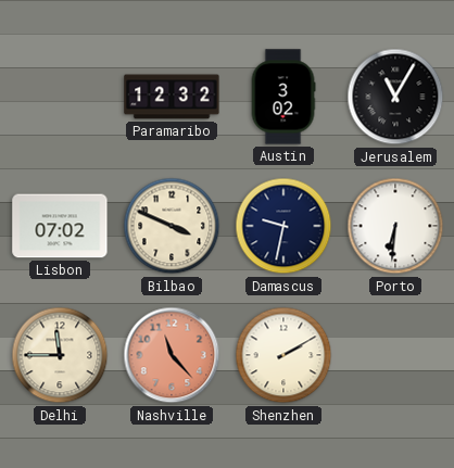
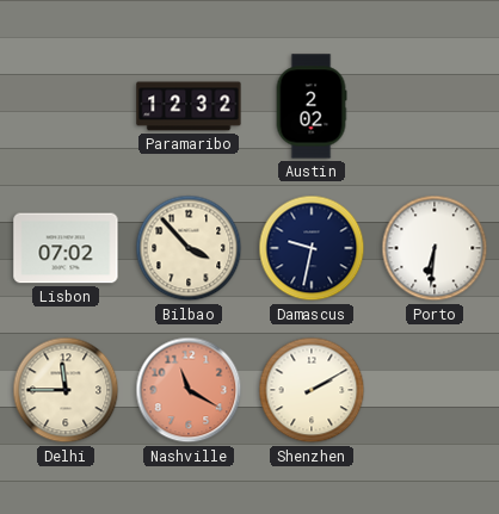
Austin: 3:02 -> 2:02
Jerusalem: 11:05 -> none
Bilbao: 3:49 -> 3:53
Nashville: 11:23 -> 11:20
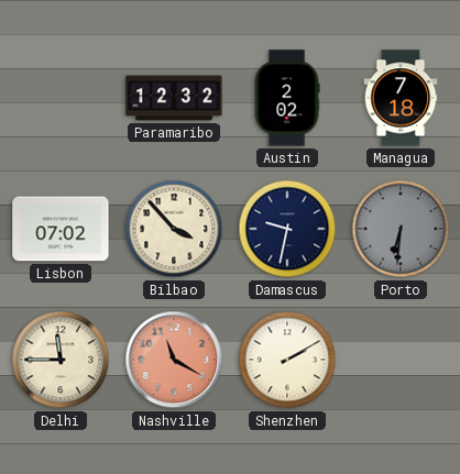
Managua: none -> 7:18
Porto dial: white -> grey
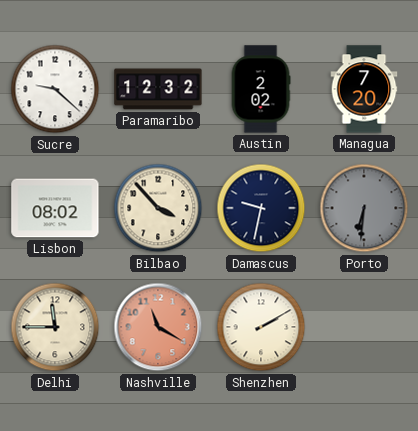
Sucre: none -> 9:22
Managua: 7:18 -> 7:20
Lisbon: 07:02 -> 08:02
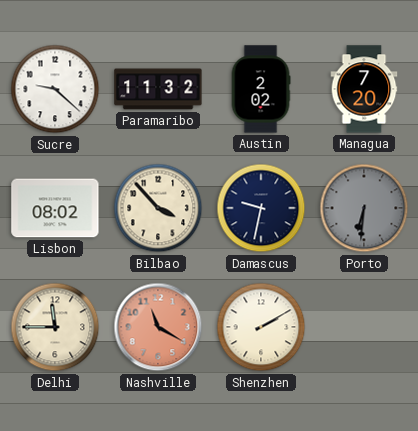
Paramaribo: 12:32 -> 11:32
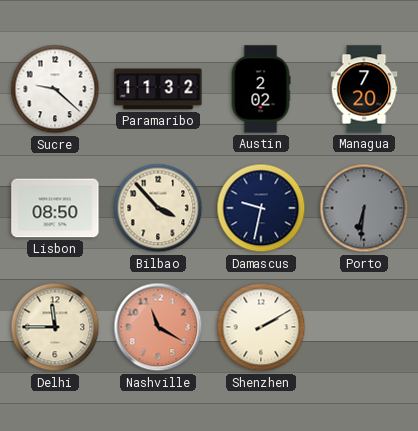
Lisbon: 08:02 -> 08:50
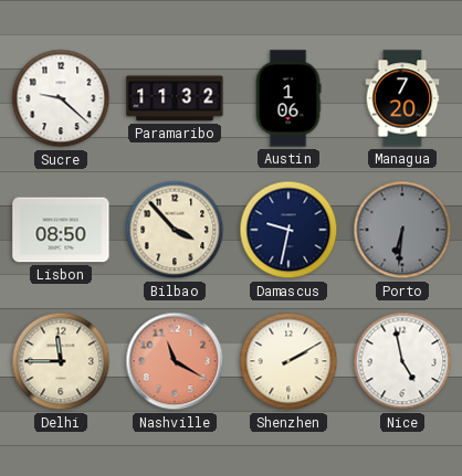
Austin: 2:02 -> 1:06
Nice: none -> 4:58
